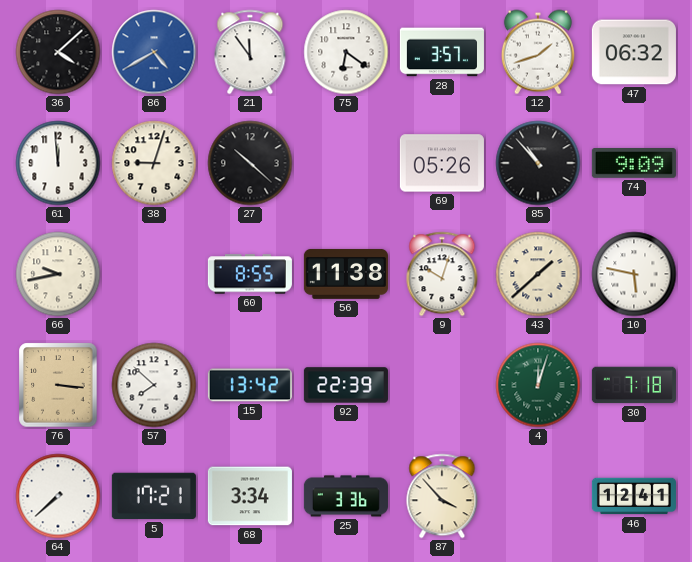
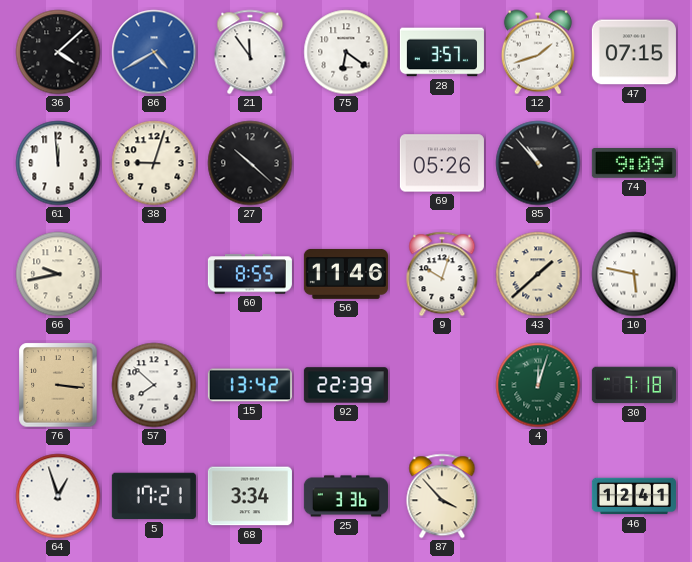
47: 06:32 -> 07:15
56: 11:38 -> 11:46
64: 7:38 -> 12:57
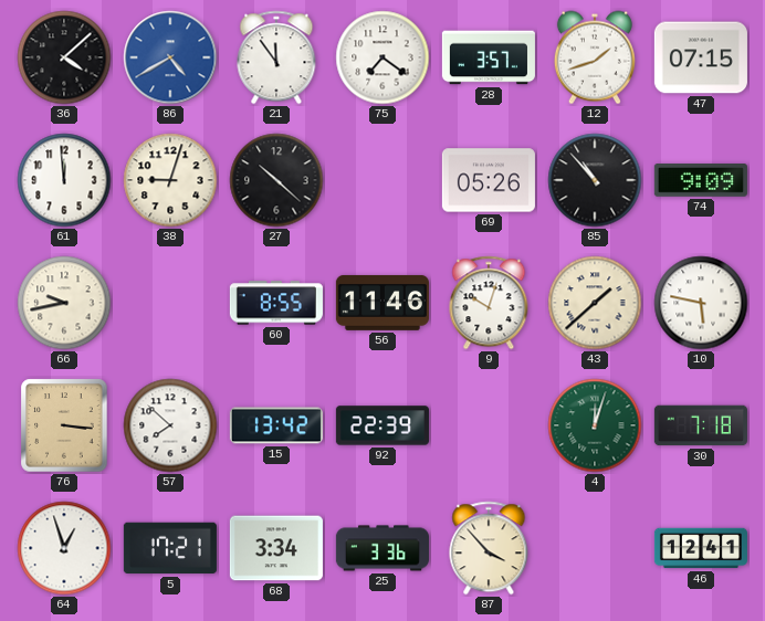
75: 6:21 -> 7:21
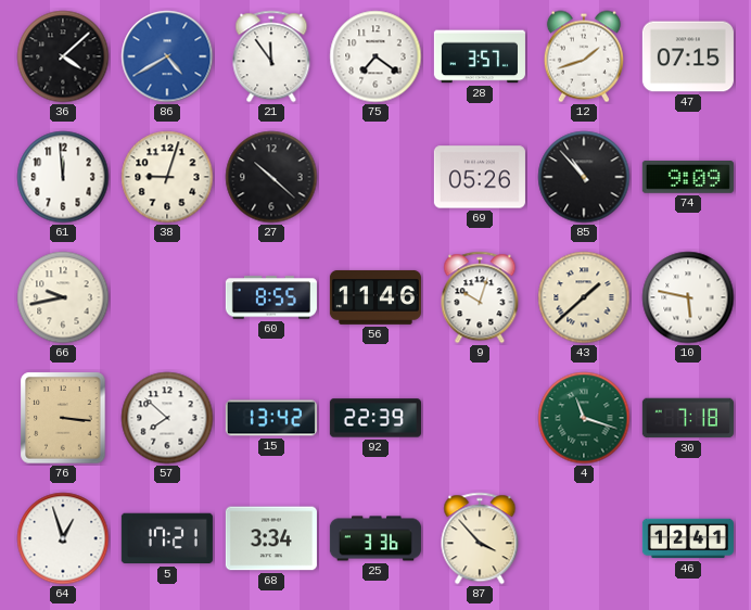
4: 12:03 -> 11:18
